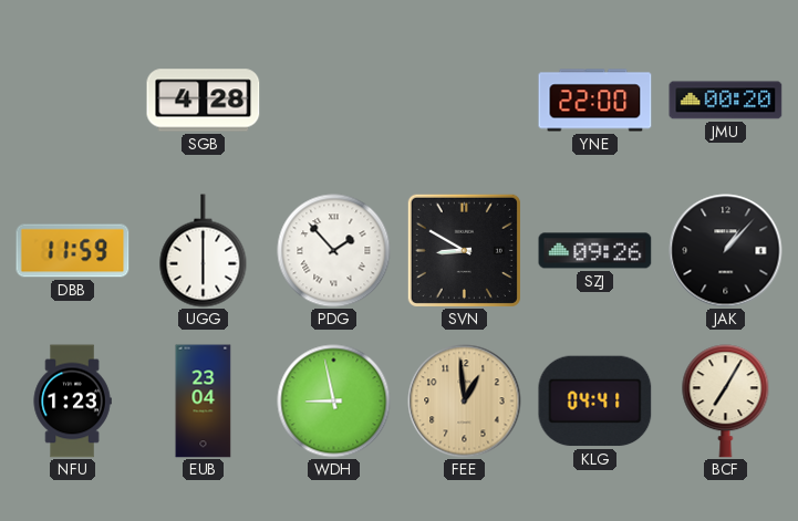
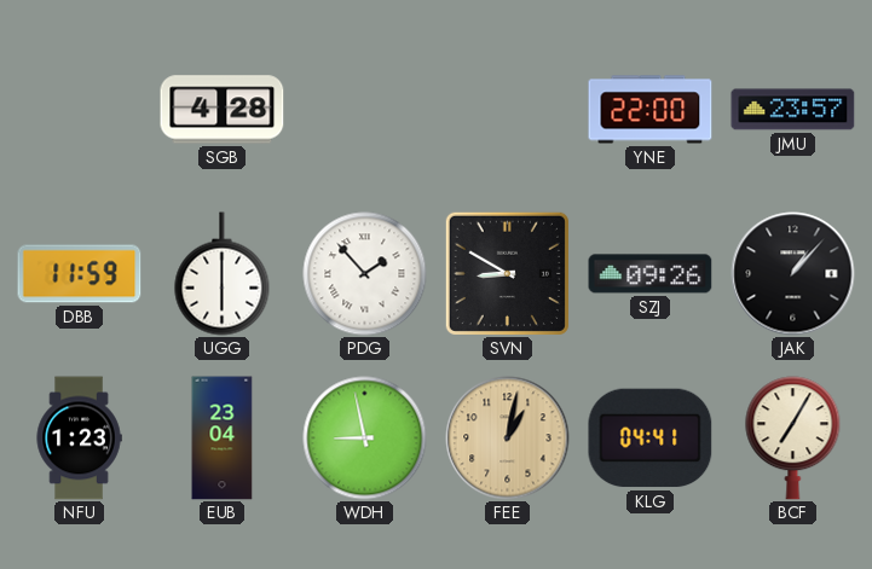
JMU: 00:20 -> 23:57
FEE: 12:59 -> 1:02
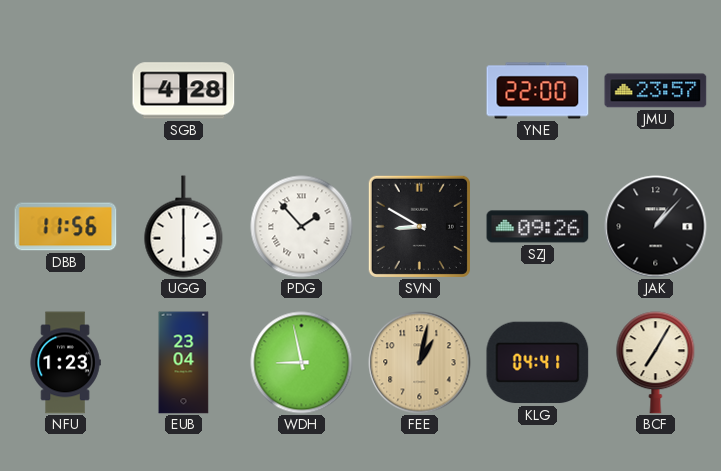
DBB: 11:59 -> 11:56
